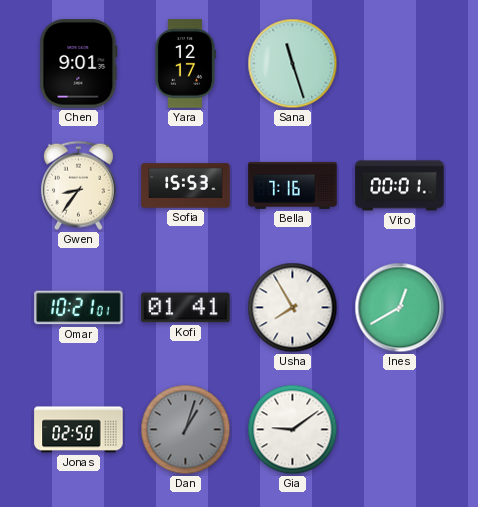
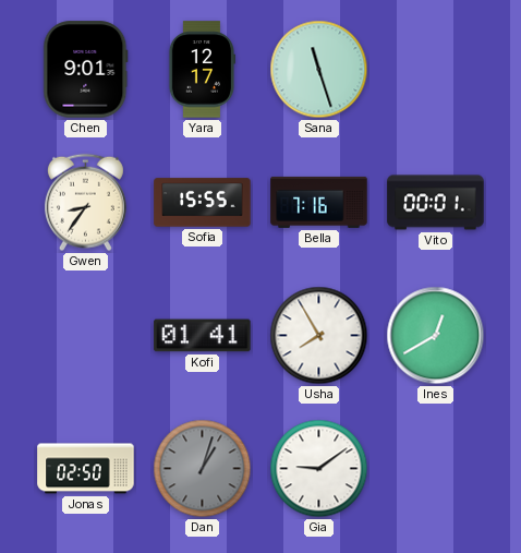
Sofia: 15:53 -> 15:55
Omar: 10:21 -> none
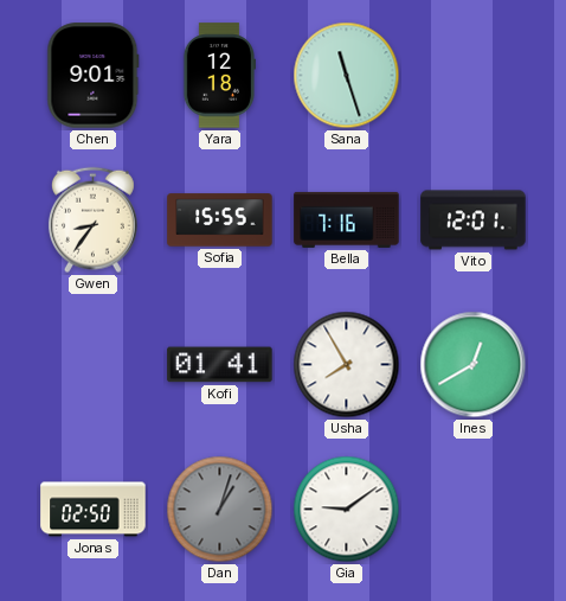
Yara: 12:17 -> 12:18
Vito: 00:01 -> 12:01
